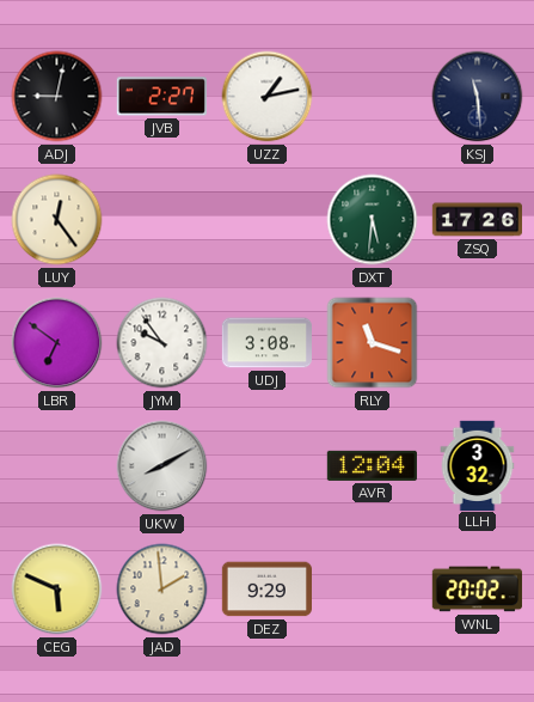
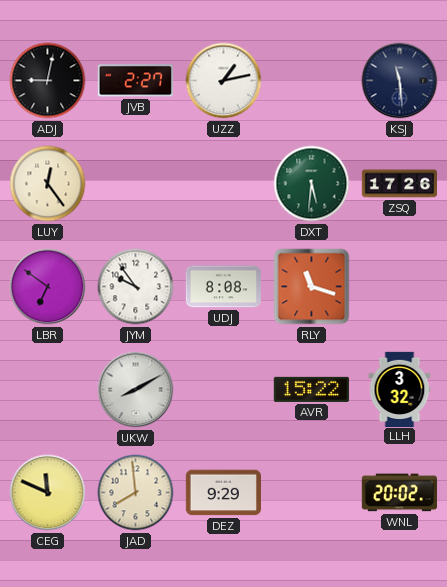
UDJ: 3:08 -> 8:08
AVR: 12:04 -> 15:22
CEG: 5:49 -> 11:49
JAD: 1:59 -> 7:59
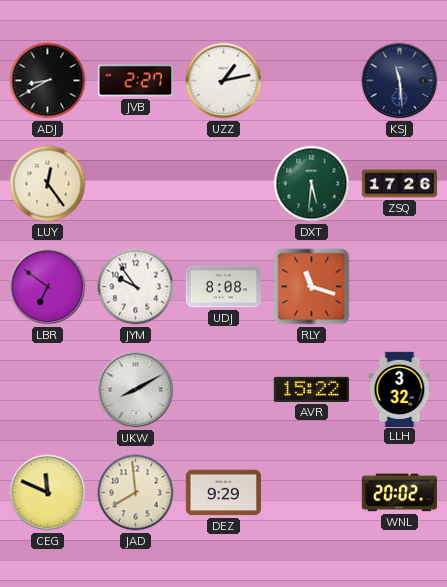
ADJ: 9:02 -> 8:40
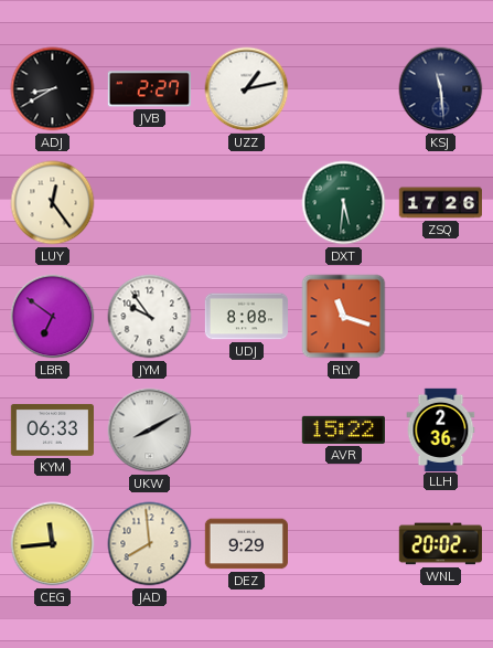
KYM: none -> 06:33
LLH: 3:32 -> 2:36
CEG: 11:49 -> 11:44
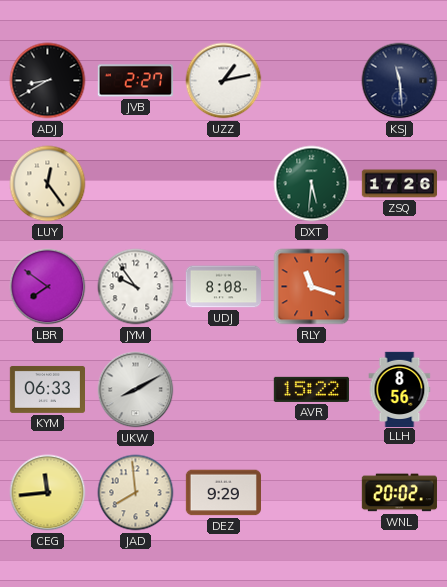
LBR: 6:51 -> 7:51
LLH: 2:36 -> 8:56
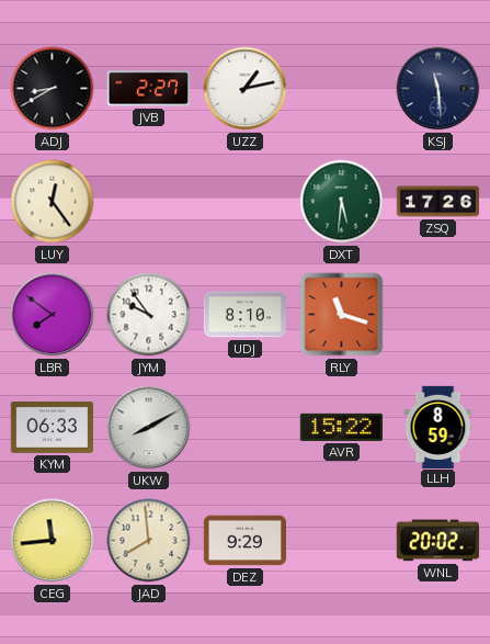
UDJ: 8:08 -> 8:10
LLH: 8:56 -> 8:59
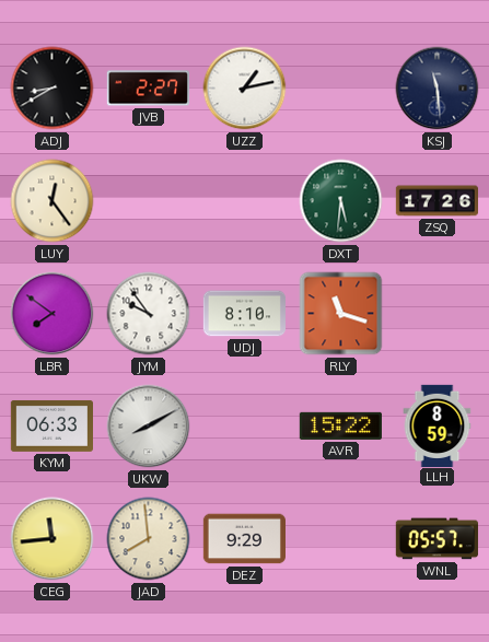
WNL: 20:02 -> 05:57
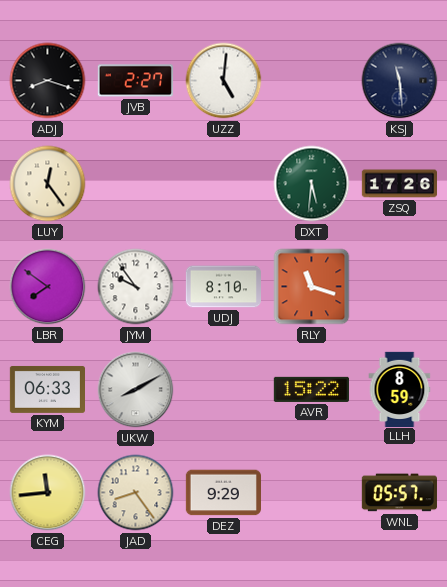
ADJ: 8:40 -> 8:18
UZZ: 1:13 -> 5:01
JAD: 7:59 -> 8:24
